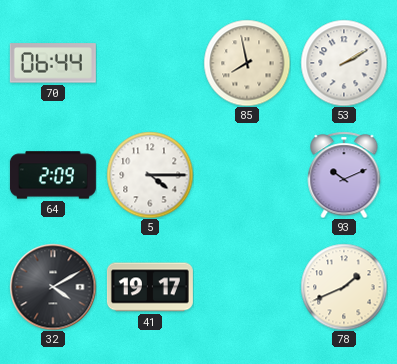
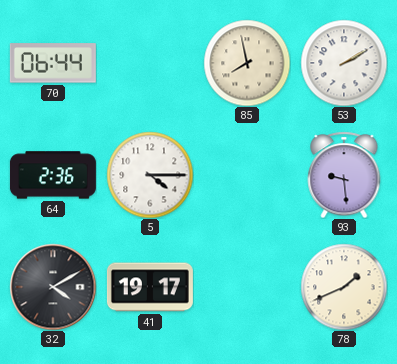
64: 2:09 -> 2:36
93: 10:11 -> 9:29
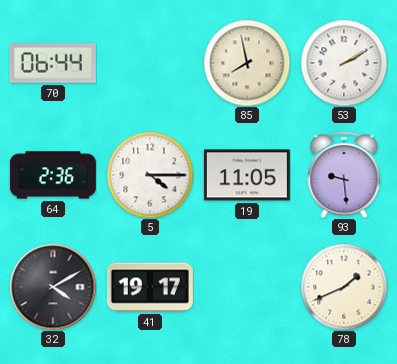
19: none -> 11:05
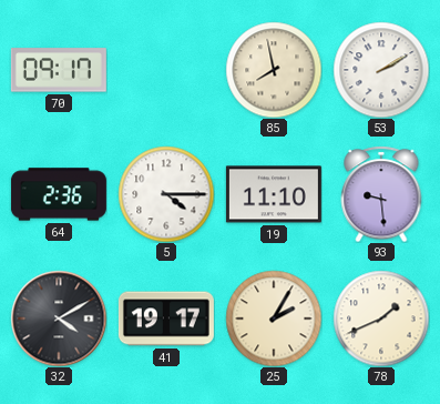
70: 06:44 -> 09:17
19: 11:05 -> 11:10
25: none -> 2:05
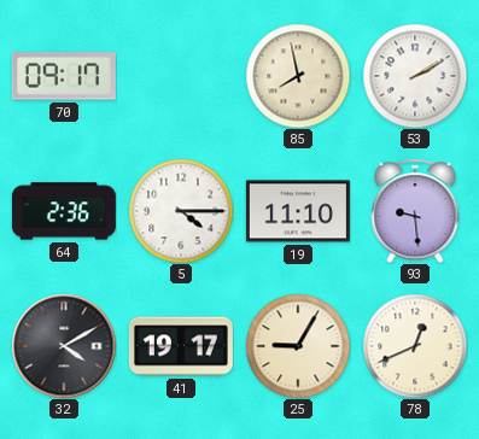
25: 2:05 -> 9:05
78: 1:41 -> 12:41
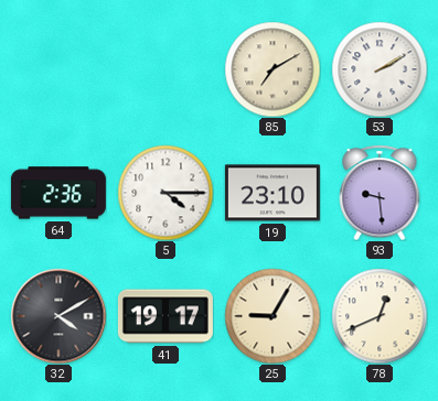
70: 09:17 -> none
85: 7:58 -> 7:10
19: 11:10 -> 23:10
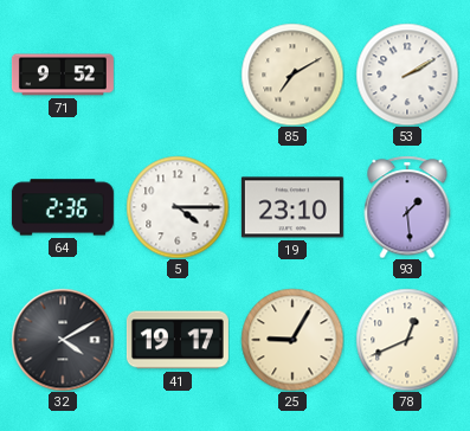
71: none -> 9:52
93: 9:29 -> 1:29
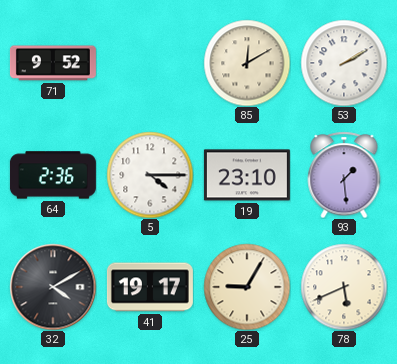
85: 7:10 -> 12:10
78: 12:41 -> 5:41
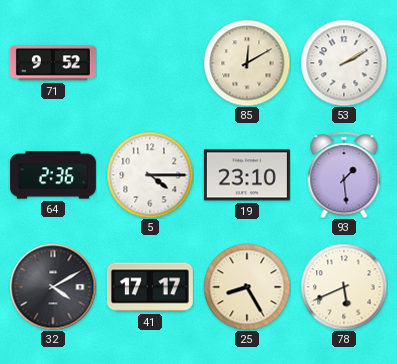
41: 19:17 -> 17:17
25: 9:05 -> 8:25
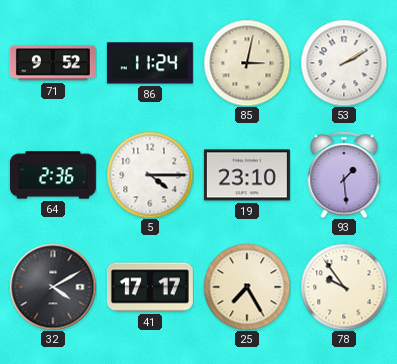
86: none -> 11:24
85: 12:10 -> 3:02
25: 8:25 -> 7:25
78: 5:41 -> 9:54
